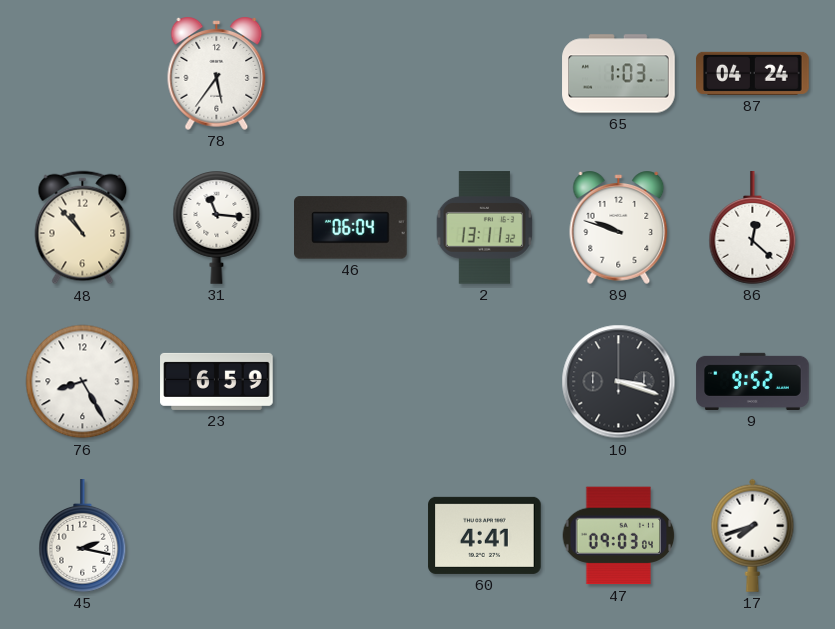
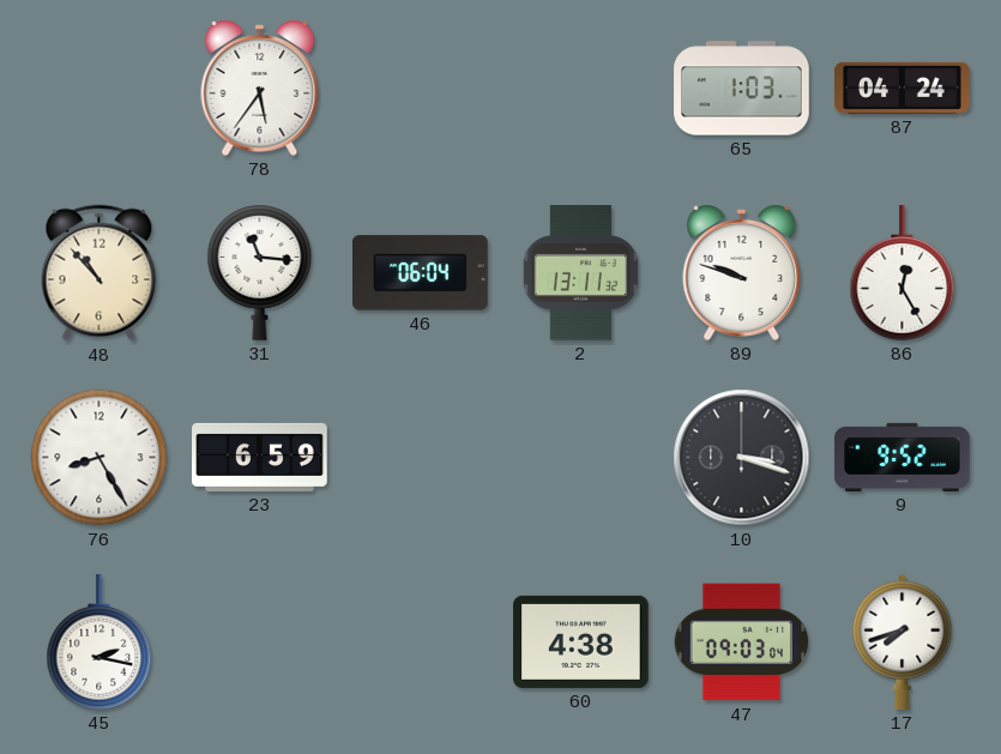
86: 12:22 -> 12:25
60: 4:41 -> 4:38
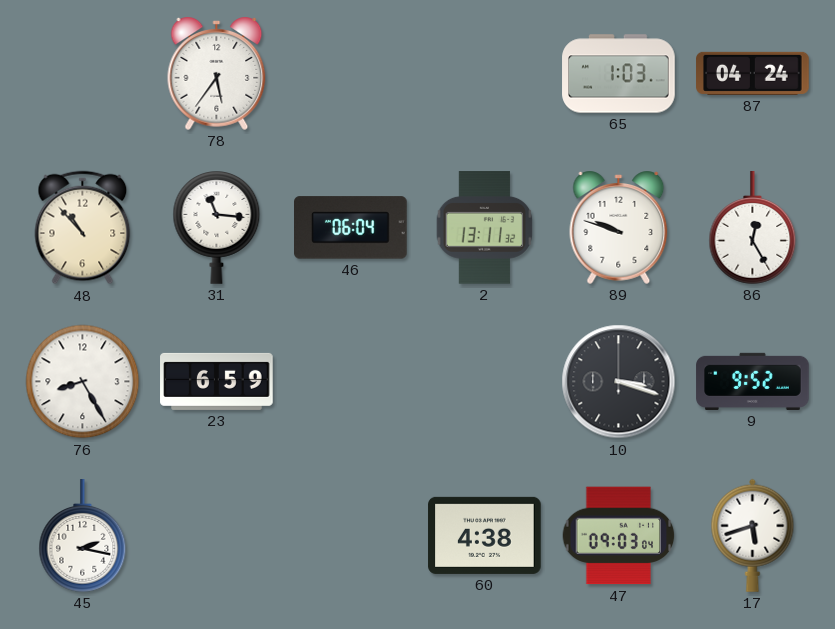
17: 7:42 -> 5:42
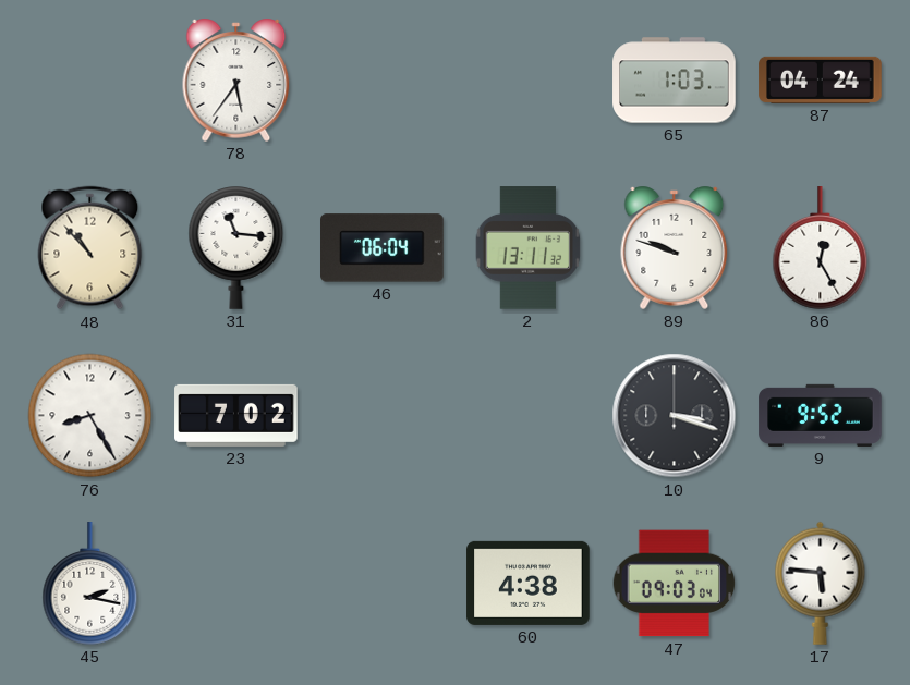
23: 6:59 -> 7:02
17: 5:42 -> 5:46
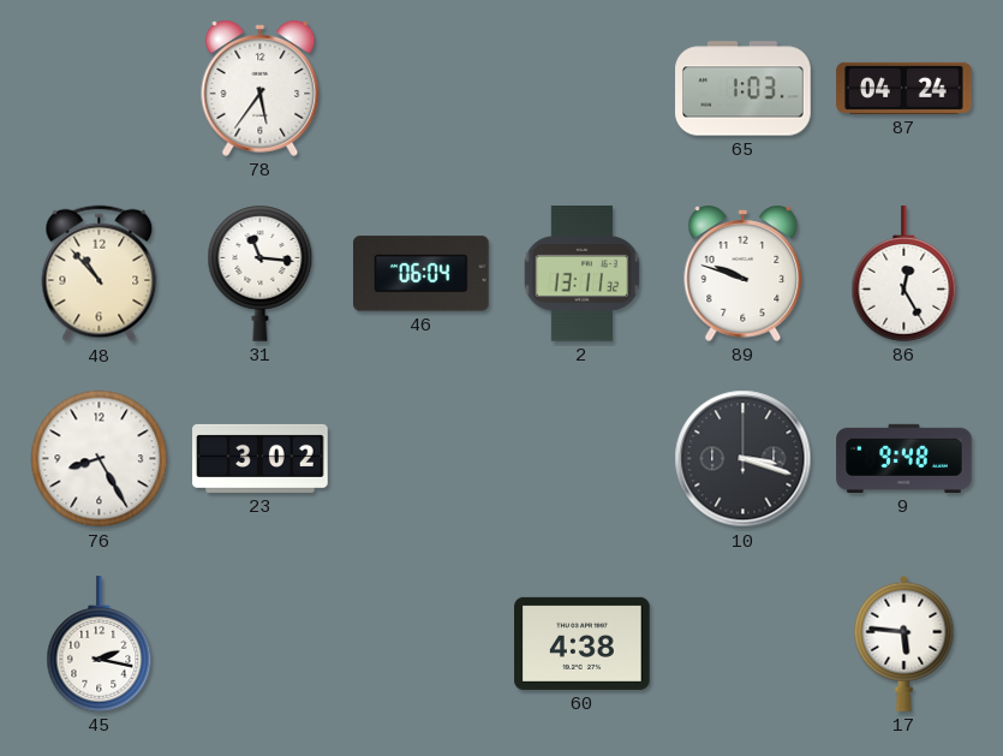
23: 7:02 -> 3:02
9: 9:52 -> 9:48
47: 09:03 -> none
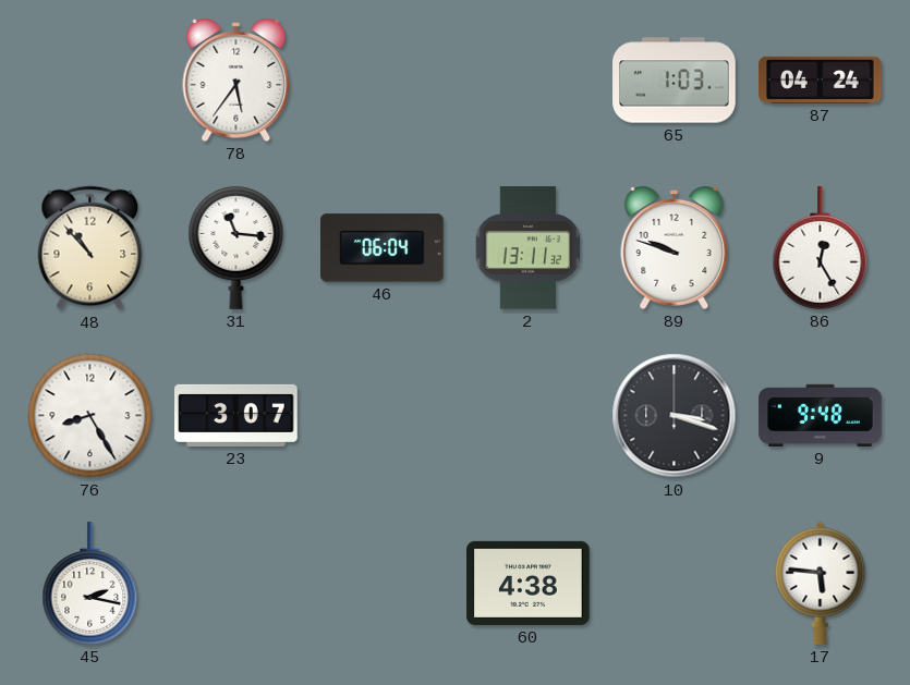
23: 3:02 -> 3:07
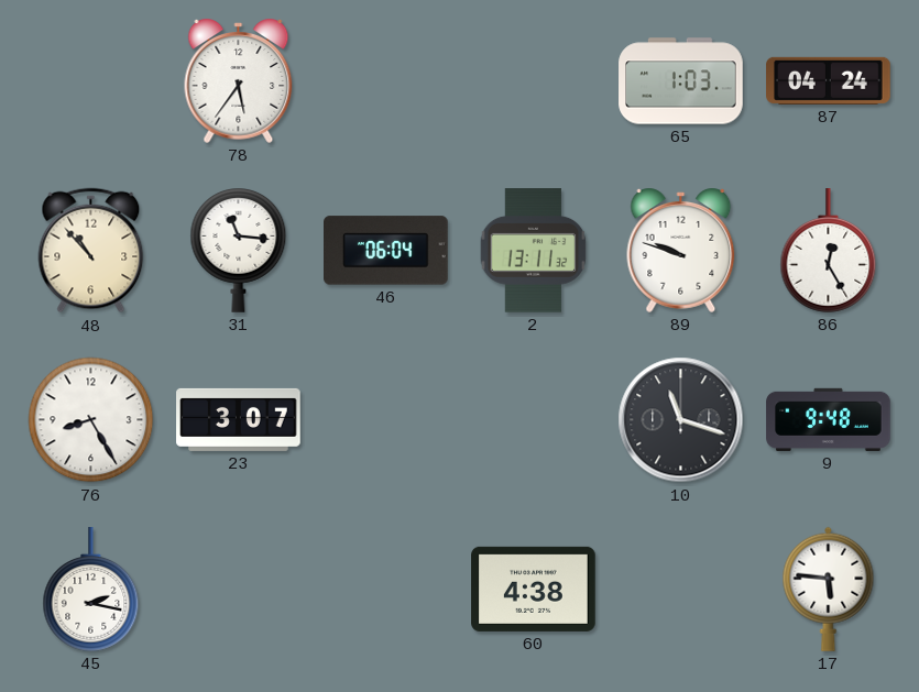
10: 3:18 -> 11:18
